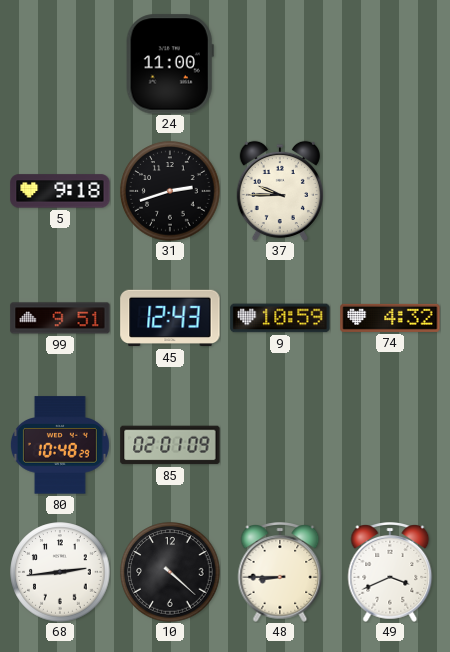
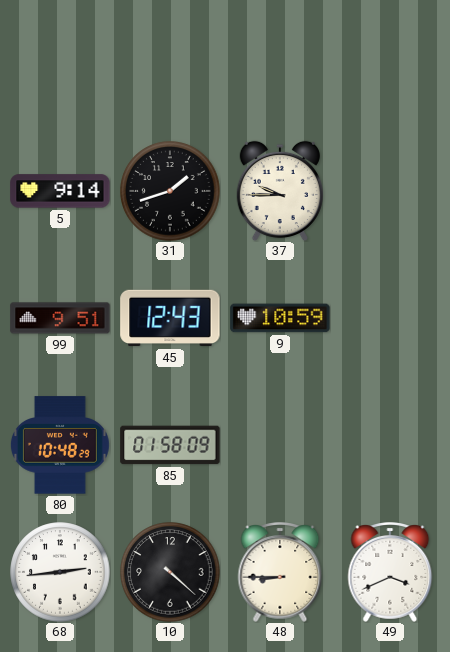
24: 11:00 -> none
5: 9:18 -> 9:14
31: 2:42 -> 1:42
74: 4:32 -> none
85: 02:01 -> 01:58
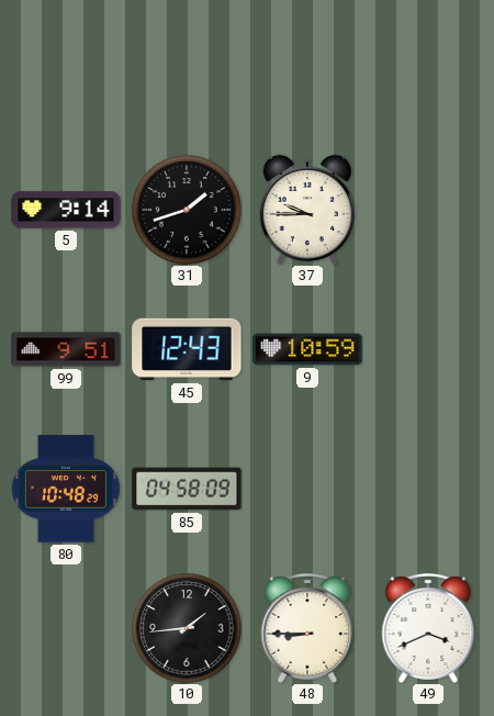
85: 01:58 -> 04:58
68: 2:44 -> none
10: 4:22 -> 1:44
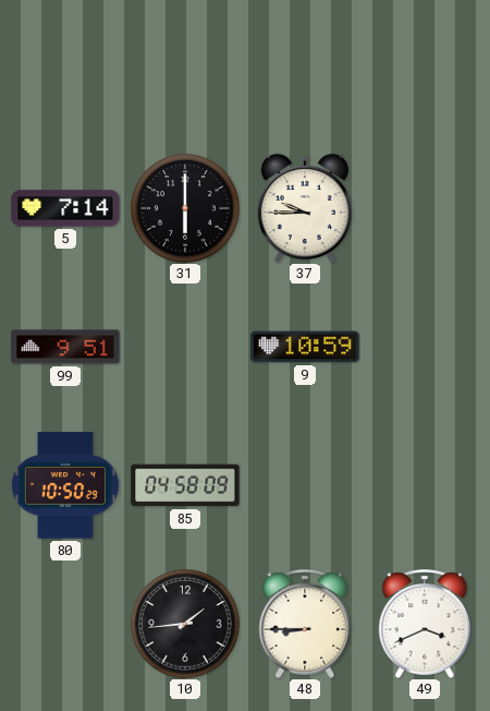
5: 9:14 -> 7:14
31: 1:42 -> 6:00
45: 12:43 -> none
80: 10:48 -> 10:50
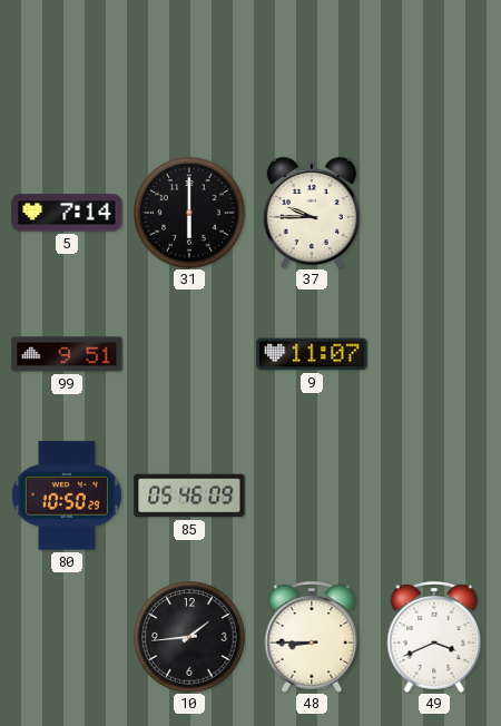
9: 10:59 -> 11:07
85: 04:58 -> 05:46
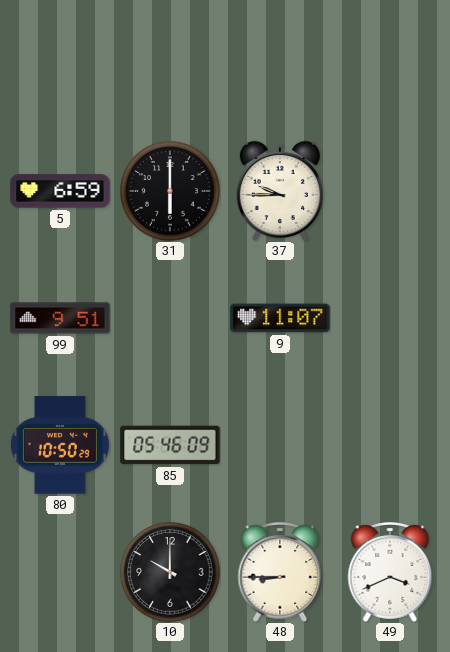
5: 7:14 -> 6:59
10: 1:44 -> 10:00
